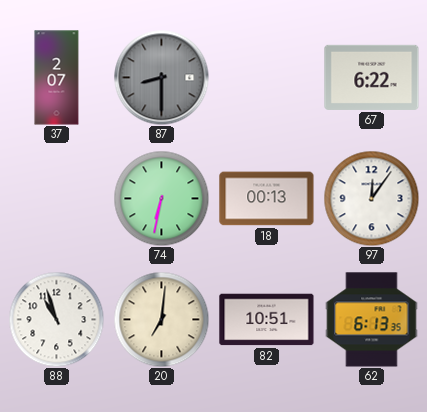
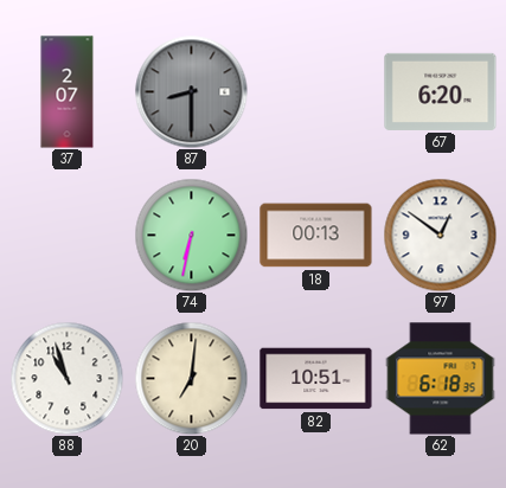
67: 6:22 -> 6:20
97: 12:06 -> 12:51
62: 6:13 -> 6:18
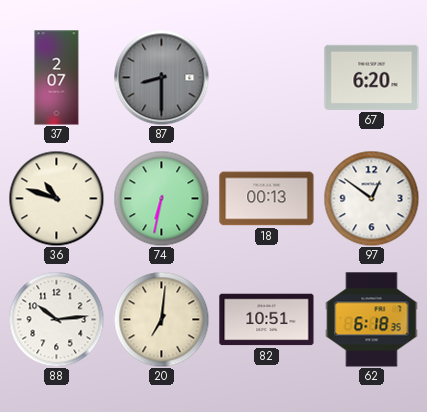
36: none -> 10:48
88: 10:57 -> 10:14
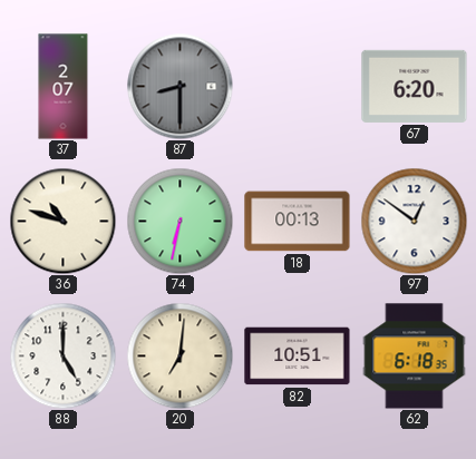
88: 10:14 -> 5:00
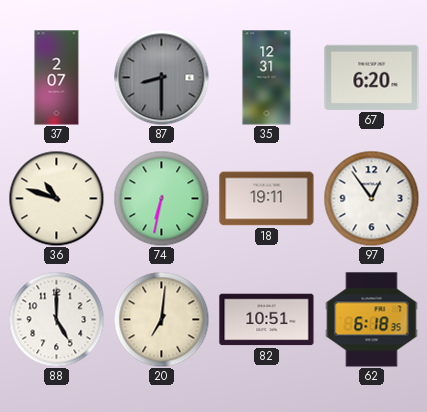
35: none -> 12:31
18: 00:13 -> 19:11
97: 12:51 -> 12:54
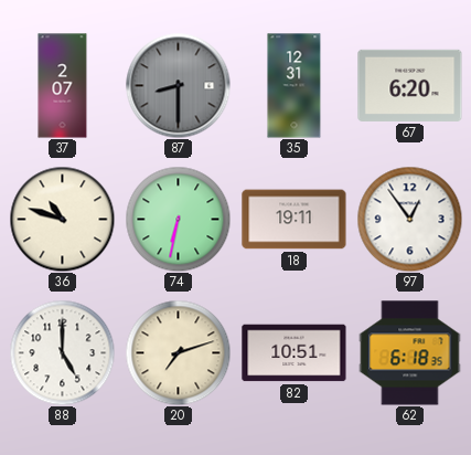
20: 7:01 -> 7:12
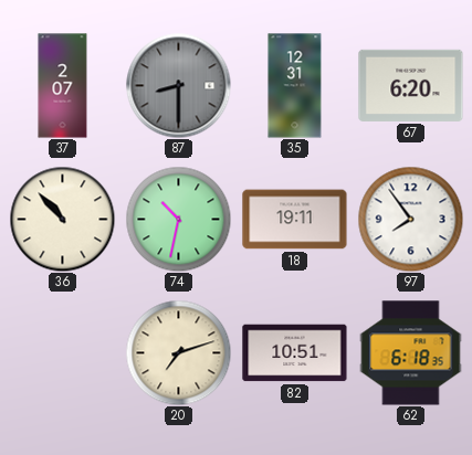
36: 10:48 -> 10:53
74: 6:32 -> 10:32
97: 12:54 -> 7:54
88: 5:00 -> none
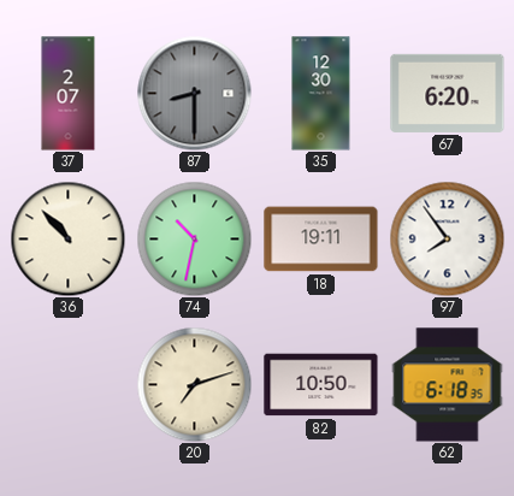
35: 12:31 -> 12:30
82: 10:51 -> 10:50
